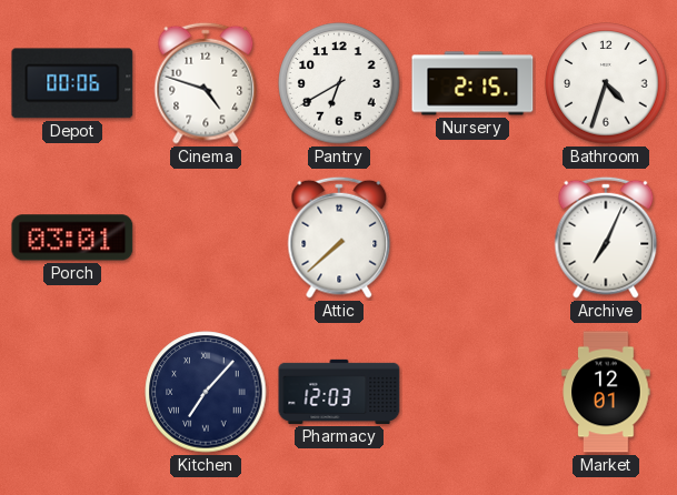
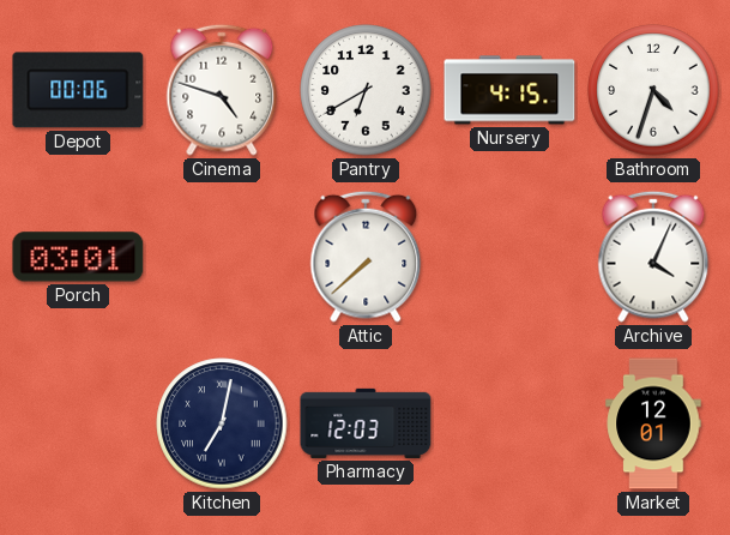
Nursery: 2:15 -> 4:15
Archive: 7:04 -> 4:04
Kitchen: 7:07 -> 7:02
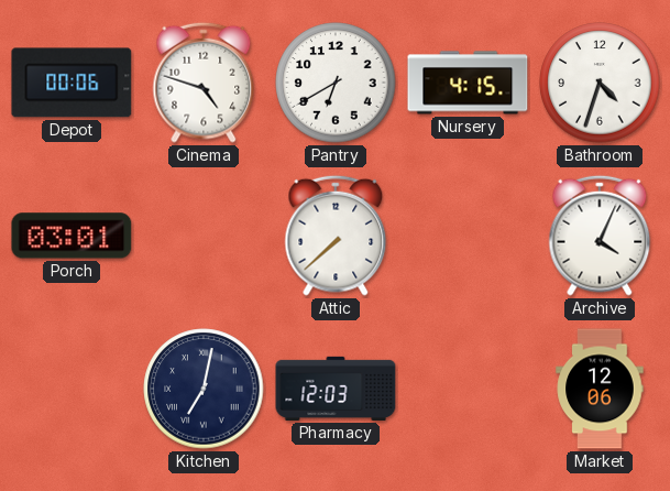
Market: 12:01 -> 12:06
